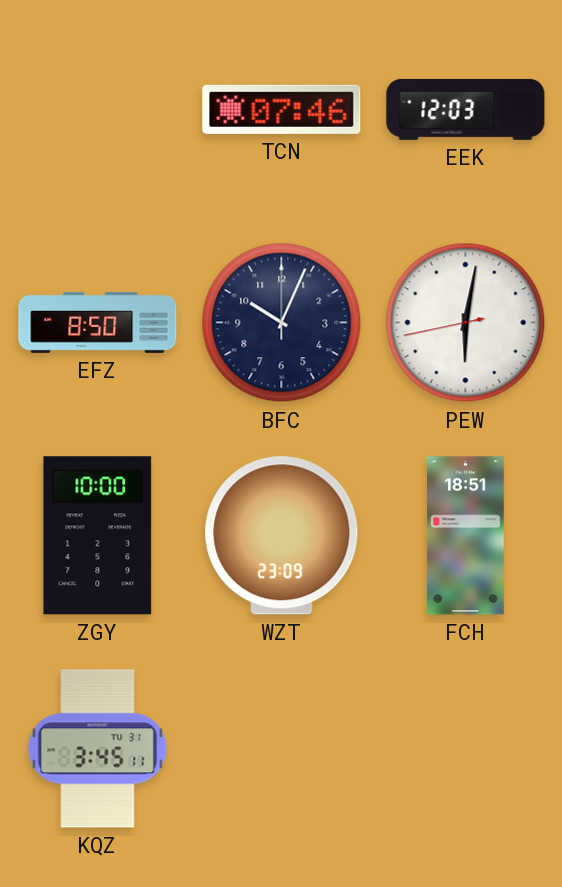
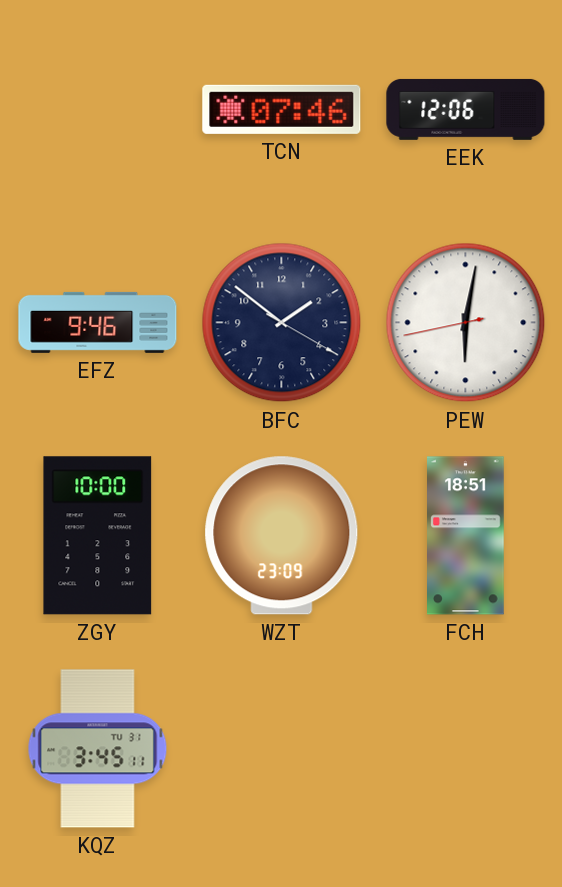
EEK: 12:03 -> 12:06
EFZ: 8:50 -> 9:46
BFC: 10:04 -> 1:51
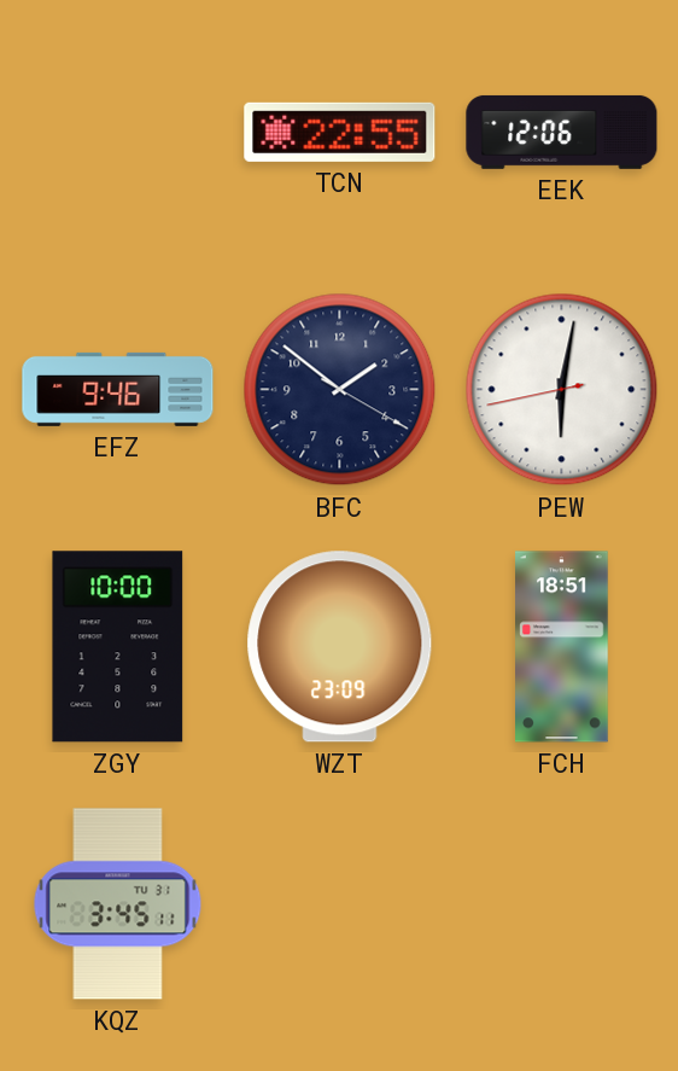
TCN: 07:46 -> 22:55
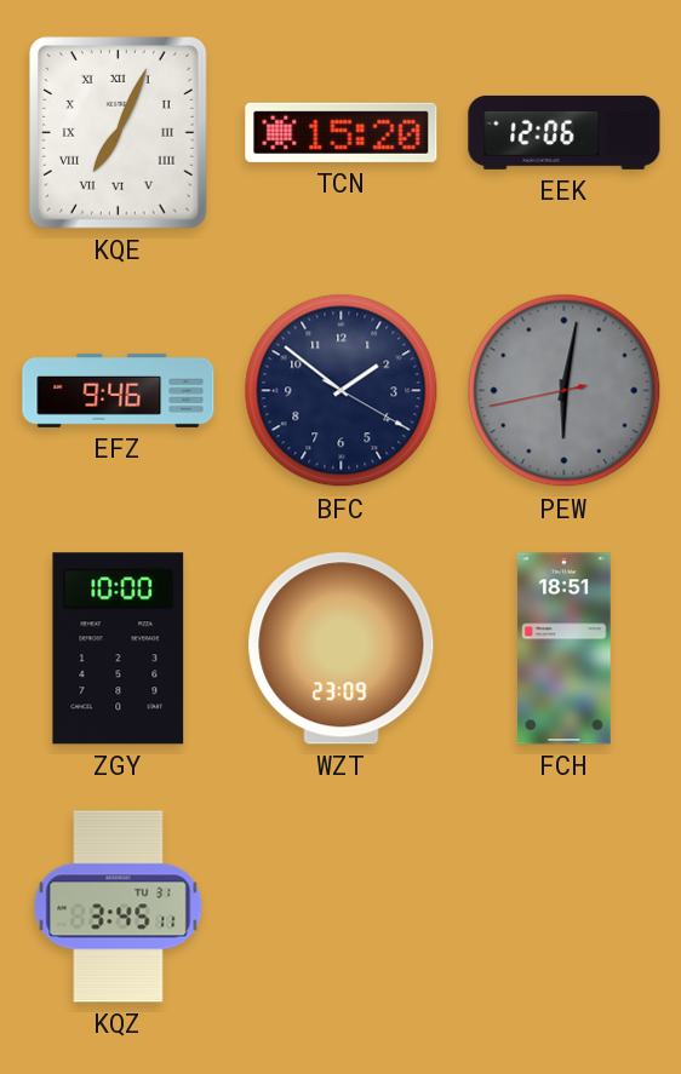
KQE: none -> 7:04
TCN: 22:55 -> 15:20
PEW dial: white -> grey
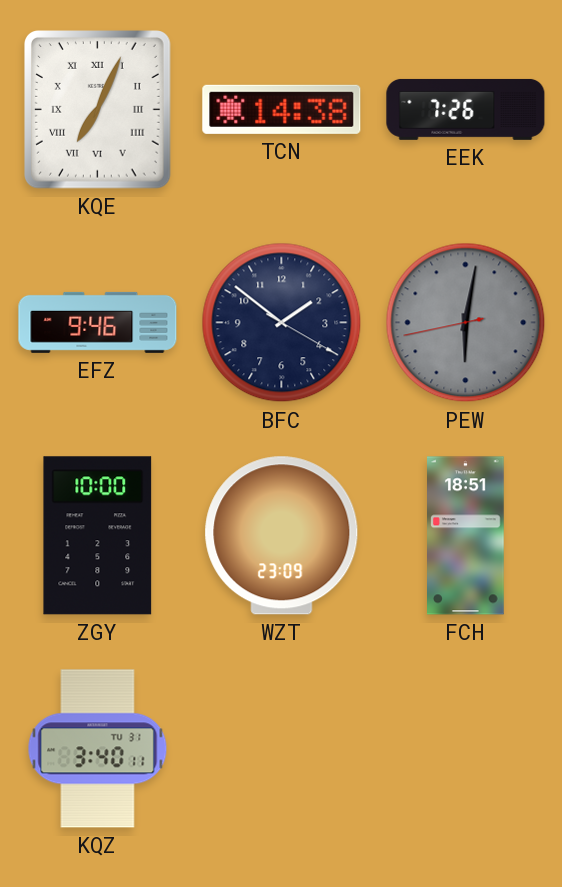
TCN: 15:20 -> 14:38
EEK: 12:06 -> 7:26
KQZ: 3:45 -> 3:40
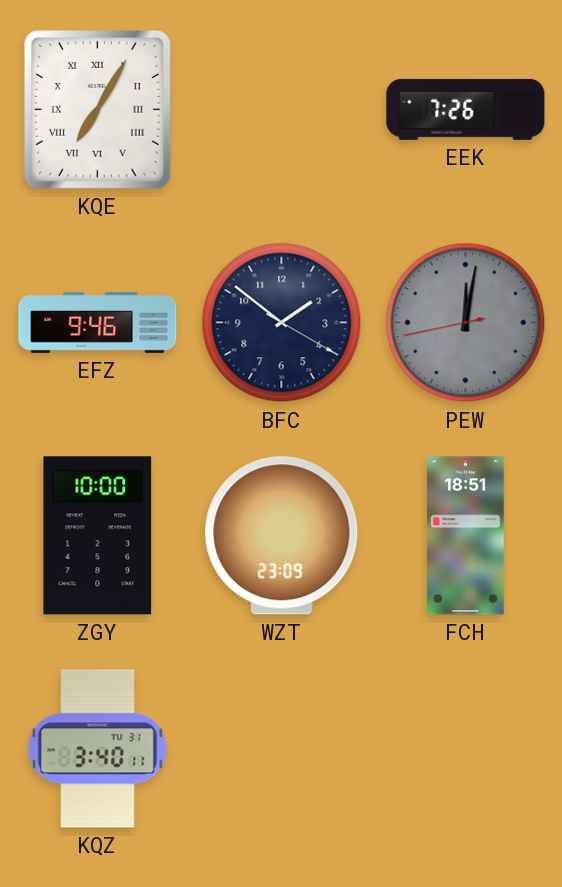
KQE: 7:04 -> 7:05
TCN: 14:38 -> none
PEW: 6:01 -> 12:01
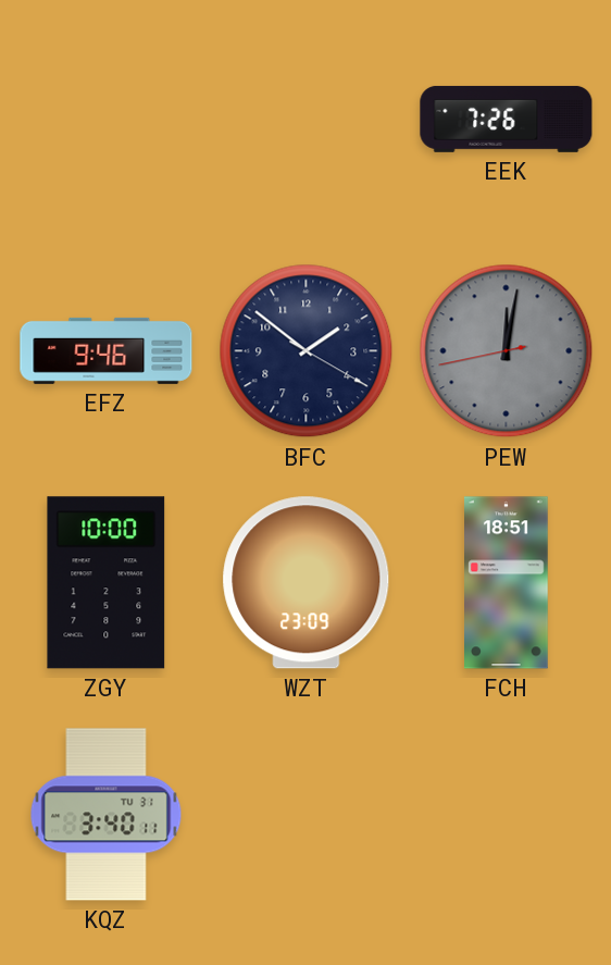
KQE: 7:05 -> none
